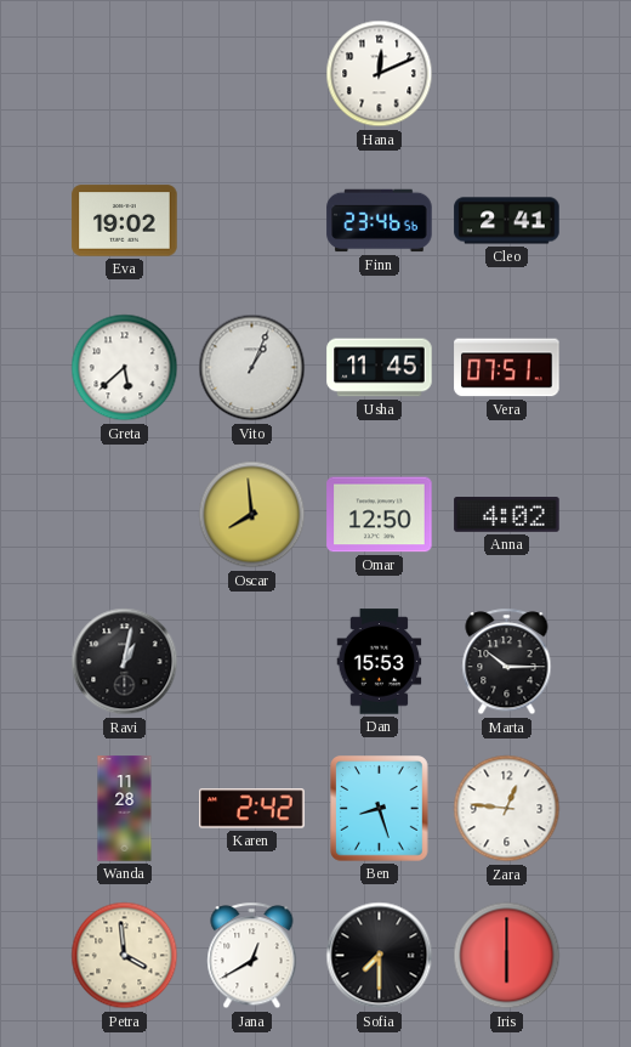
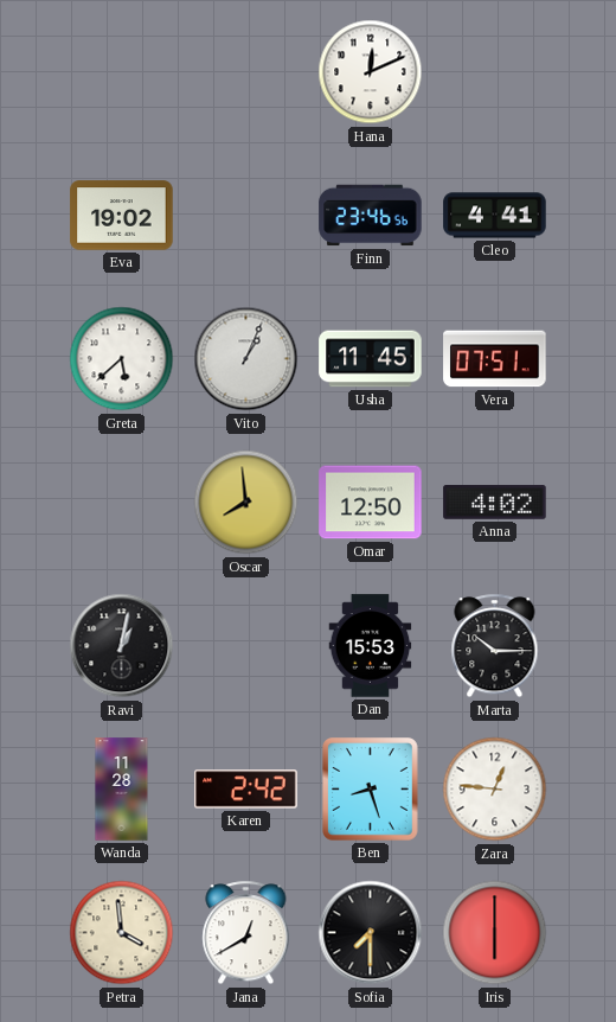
Cleo: 2:41 -> 4:41
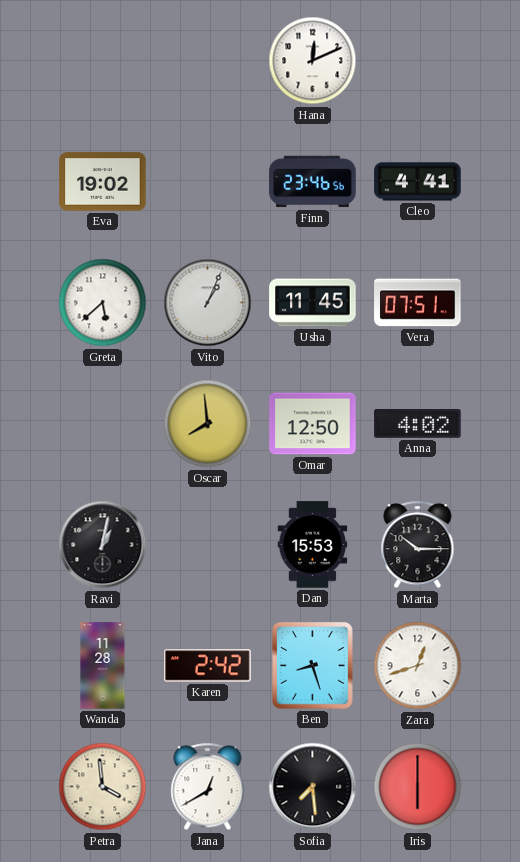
Zara: 12:46 -> 12:42
Sofia: 7:30 -> 7:29
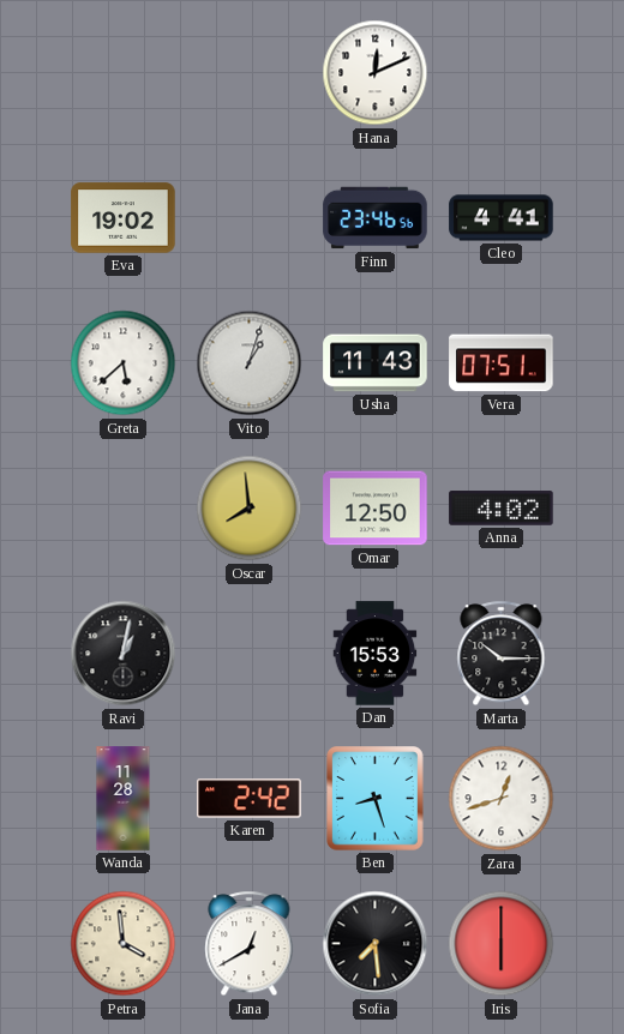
Vito: 1:04 -> 1:03
Usha: 11:45 -> 11:43
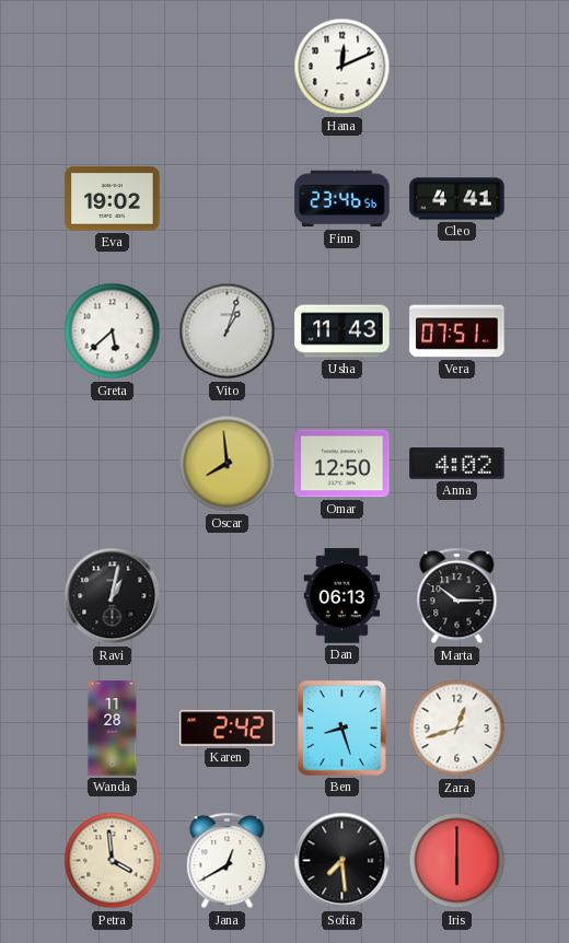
Dan: 15:53 -> 06:13
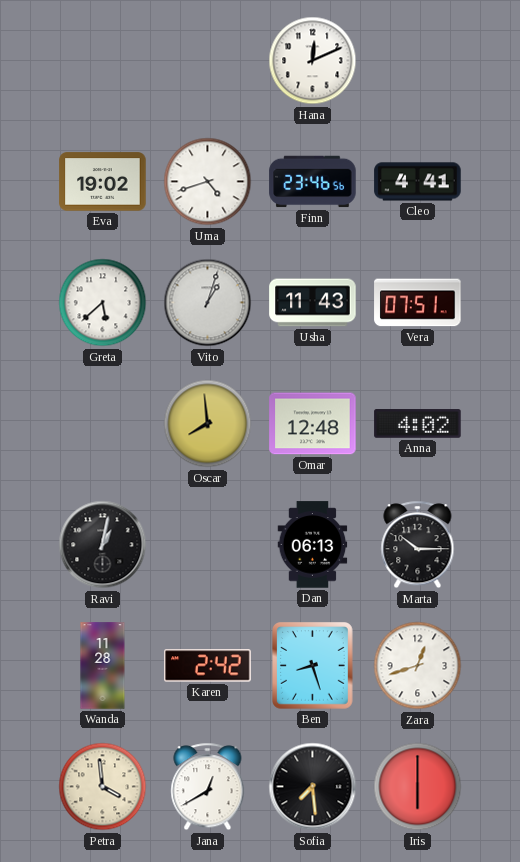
Uma: none -> 4:42
Omar: 12:50 -> 12:48
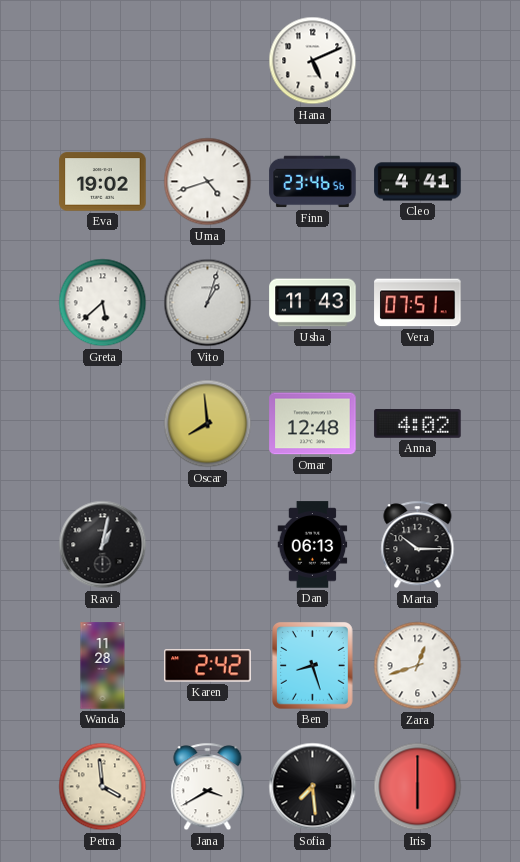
Hana: 12:11 -> 5:11
Jana: 12:40 -> 3:40
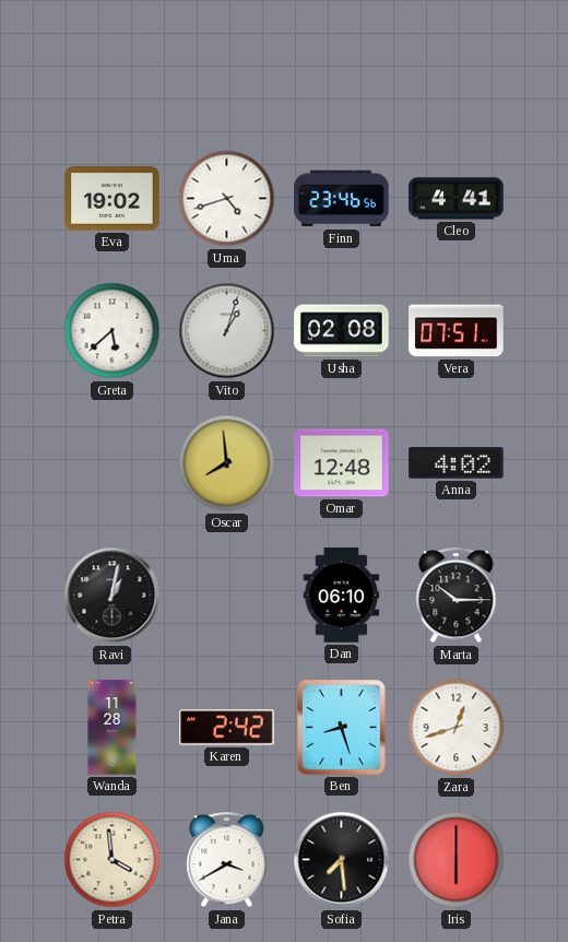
Hana: 5:11 -> none
Usha: 11:43 -> 02:08
Dan: 06:13 -> 06:10
